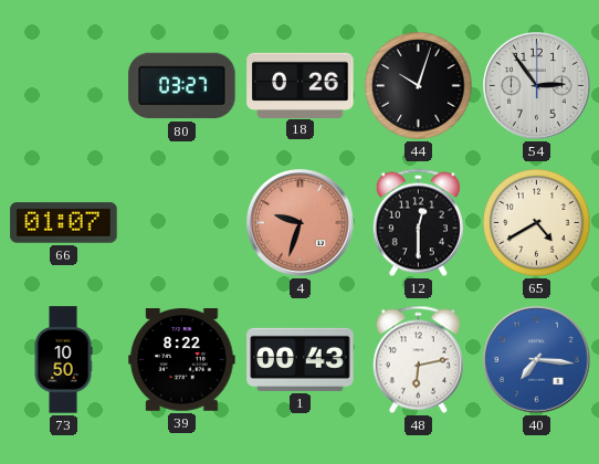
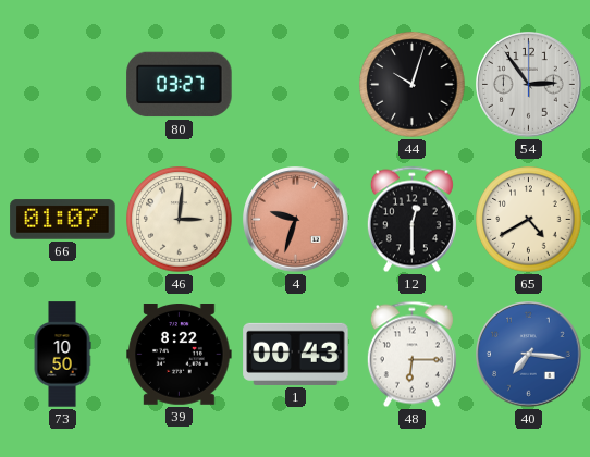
18: 0:26 -> none
46: none -> 3:01
48: 6:13 -> 6:15
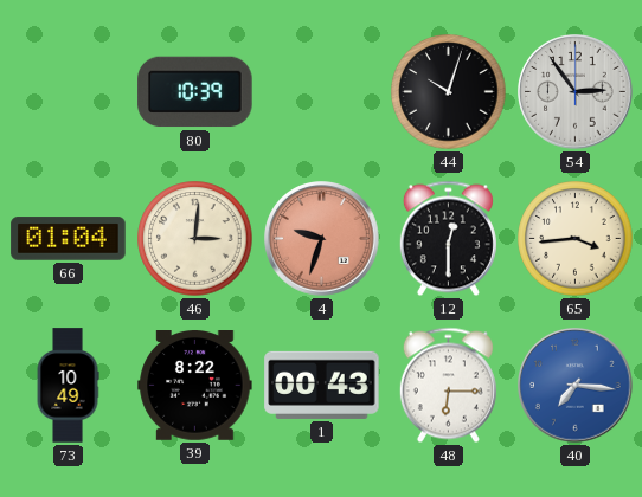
80: 03:27 -> 10:39
66: 01:07 -> 01:04
65: 4:40 -> 3:44
73: 10:50 -> 10:49
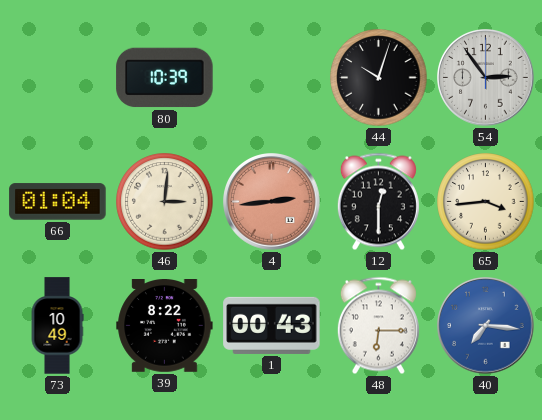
4: 9:33 -> 2:44
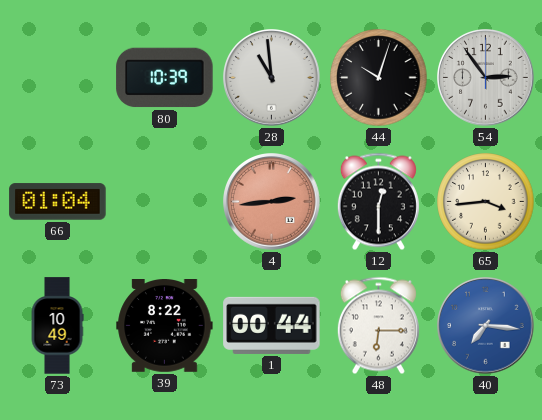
28: none -> 10:59
46: 3:01 -> none
1: 00:43 -> 00:44
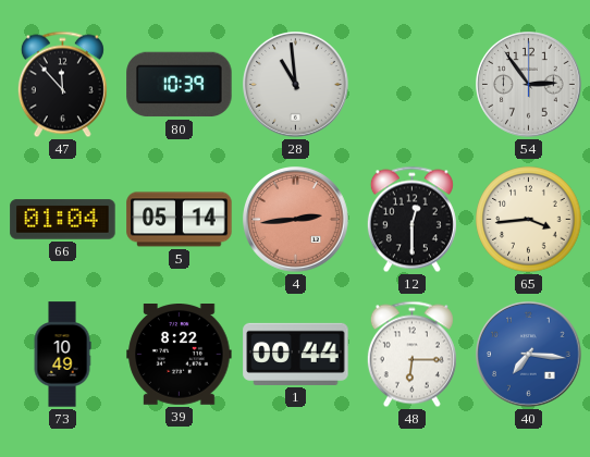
47: none -> 11:53
44: 10:03 -> none
5: none -> 05:14
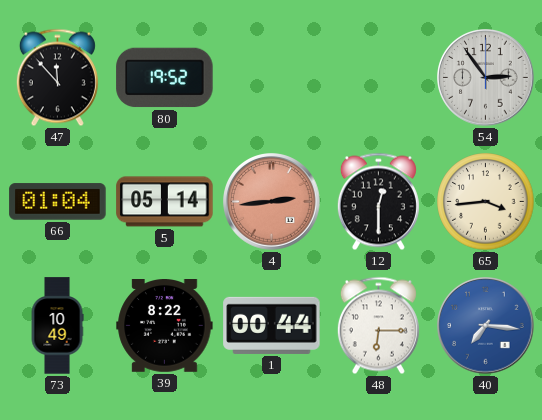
80: 10:39 -> 19:52
28: 10:59 -> none
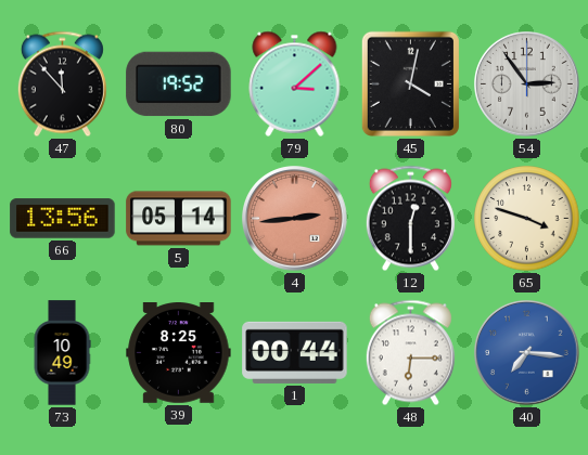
79: none -> 3:08
45: none -> 4:02
66: 01:04 -> 13:56
65: 3:44 -> 3:48
39: 8:22 -> 8:25
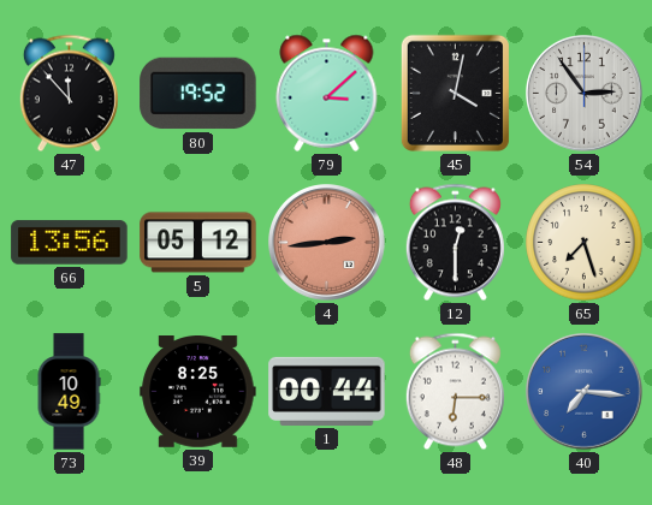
5: 05:14 -> 05:12
65: 3:48 -> 7:27
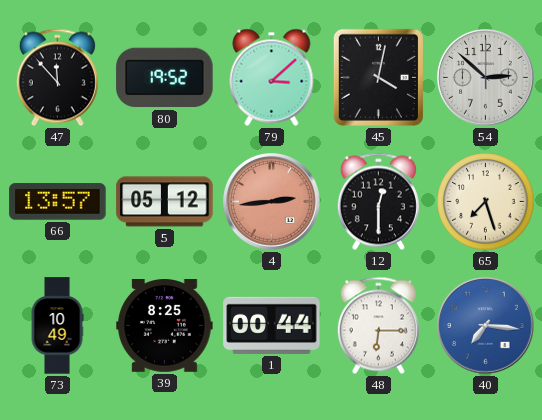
54: 2:54 -> 2:52
66: 13:56 -> 13:57
